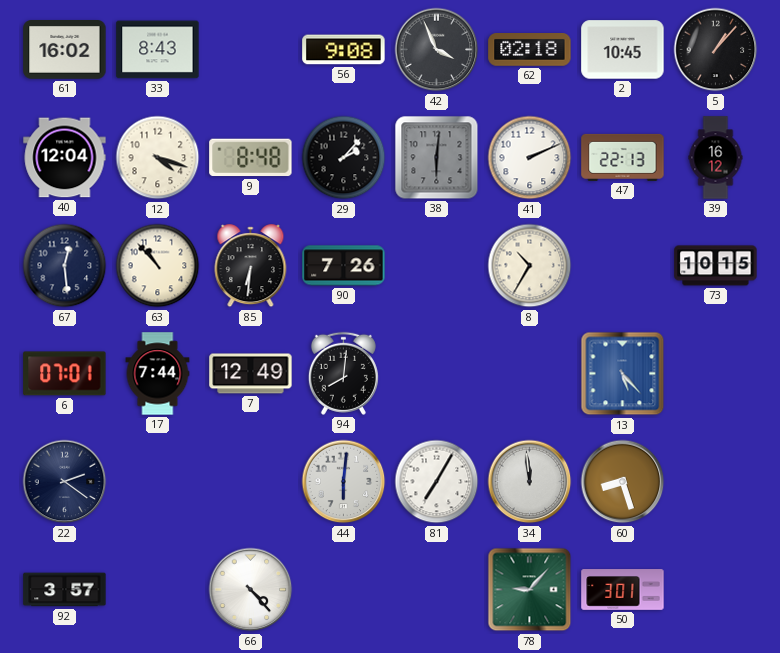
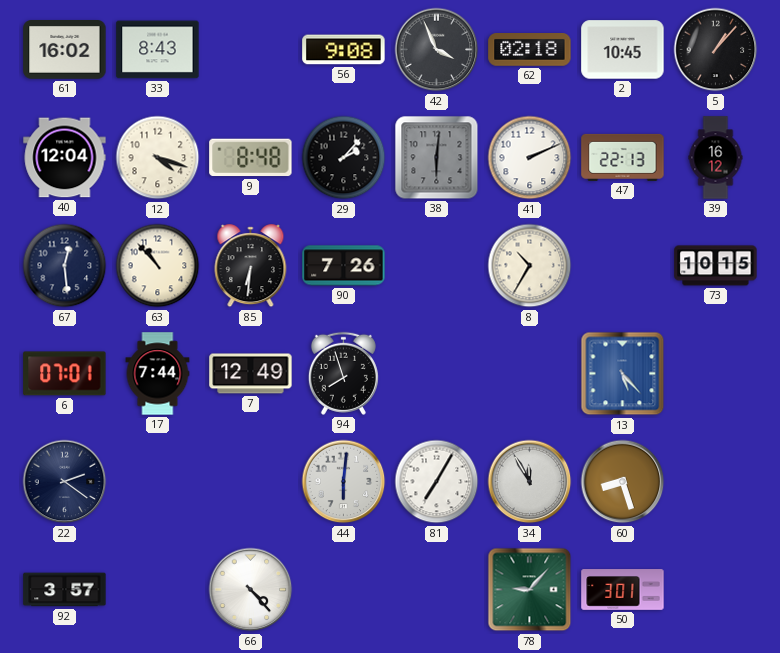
94: 8:01 -> 7:57
34: 11:59 -> 11:55
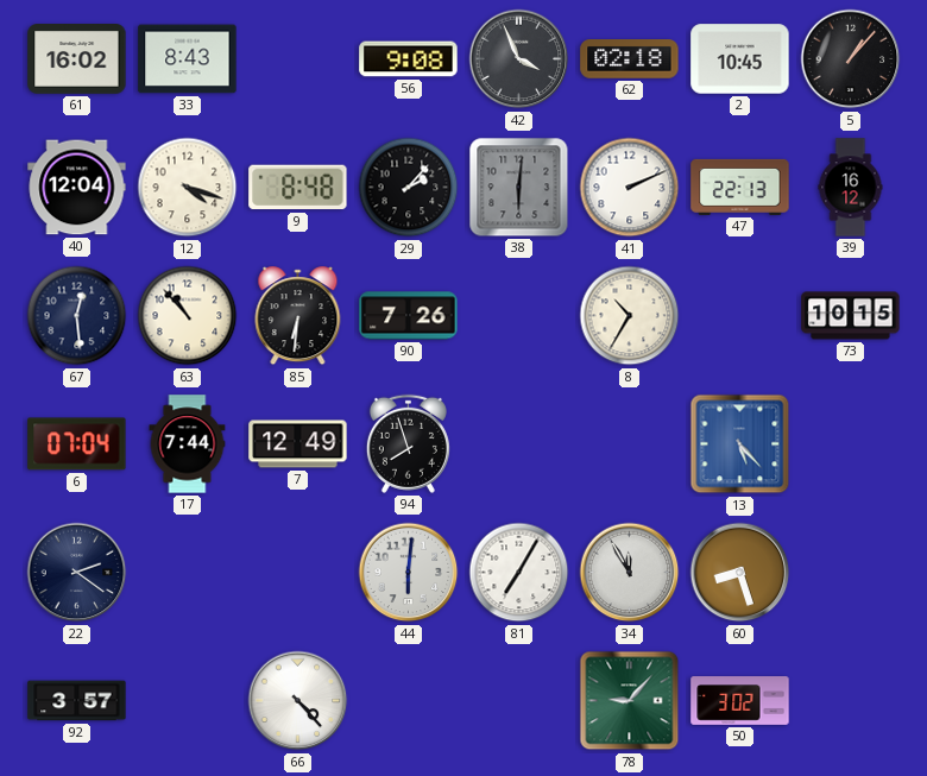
6: 07:01 -> 07:04
50: 3:01 -> 3:02
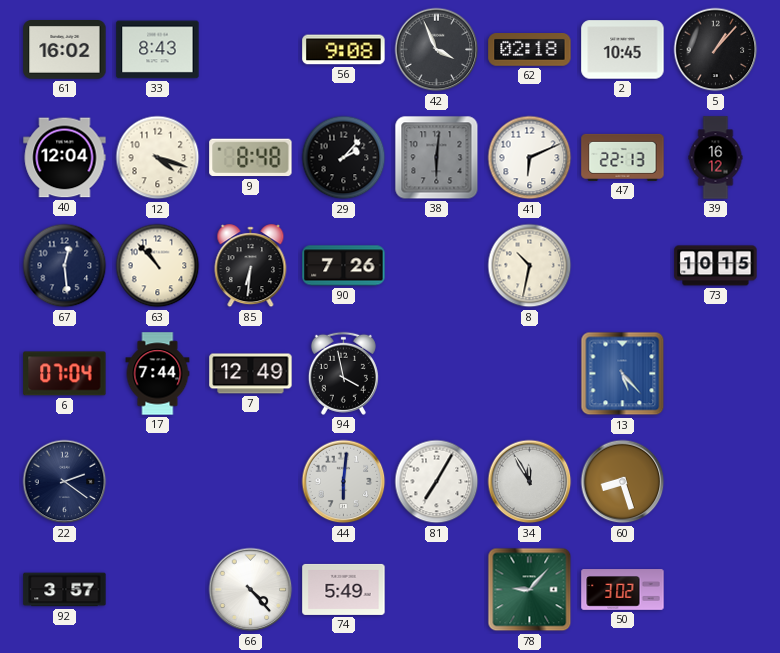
41: 2:11 -> 6:11
8: 10:35 -> 10:32
94: 7:57 -> 3:58
74: none -> 5:49
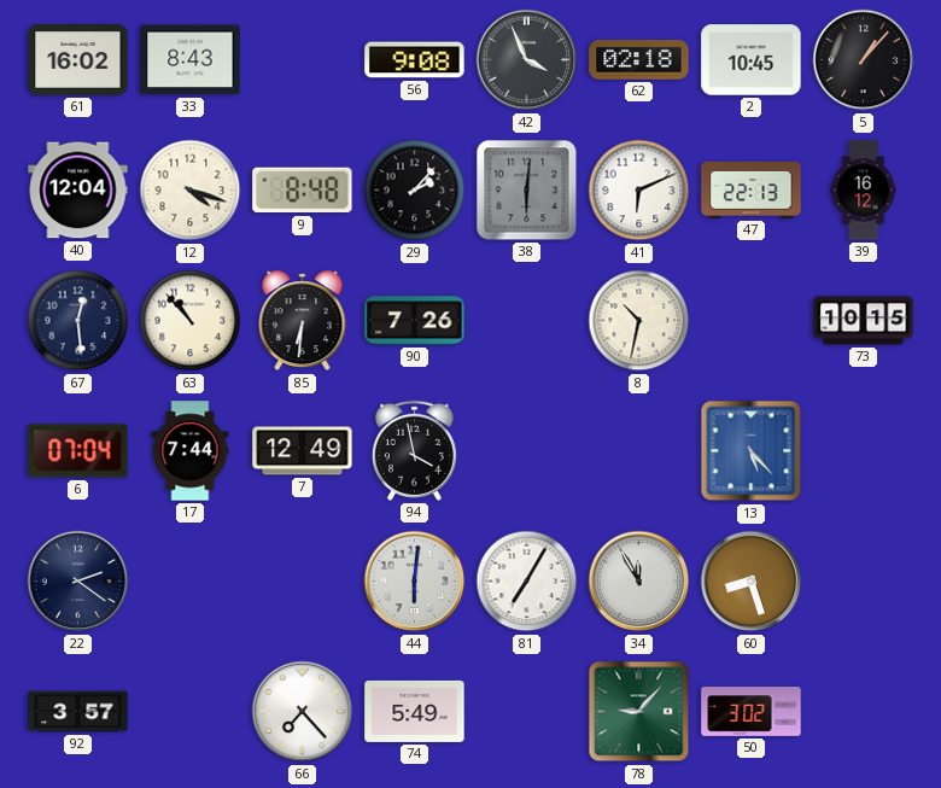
66: 4:23 -> 7:23
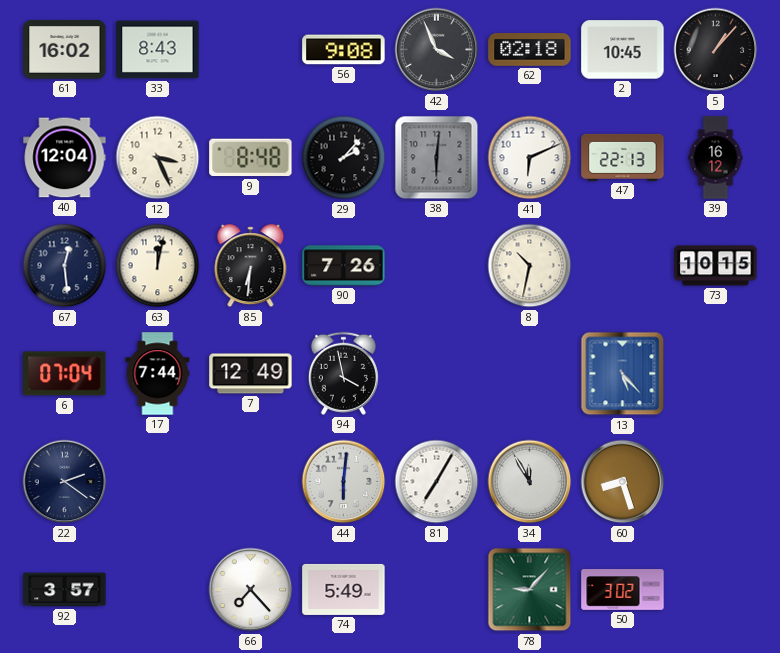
12: 4:18 -> 3:26
63: 10:53 -> 12:02
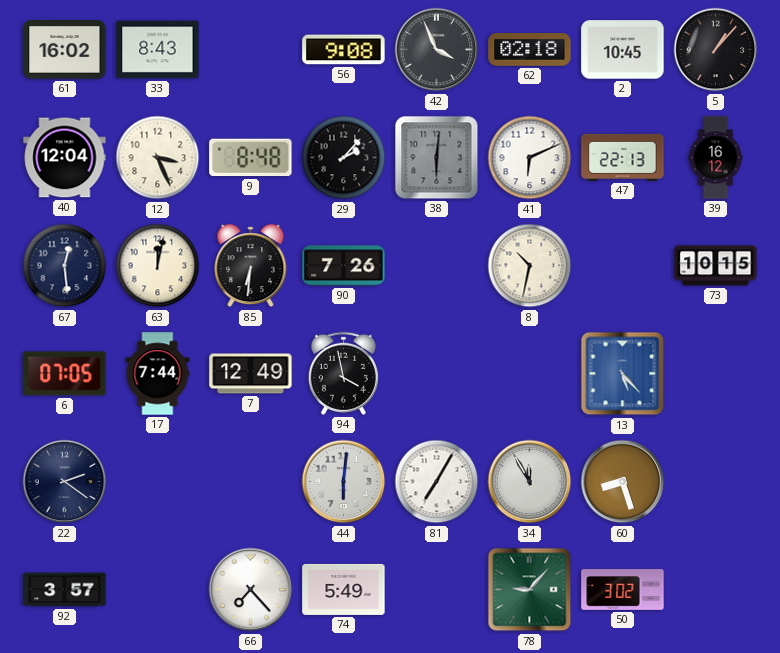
6: 07:04 -> 07:05
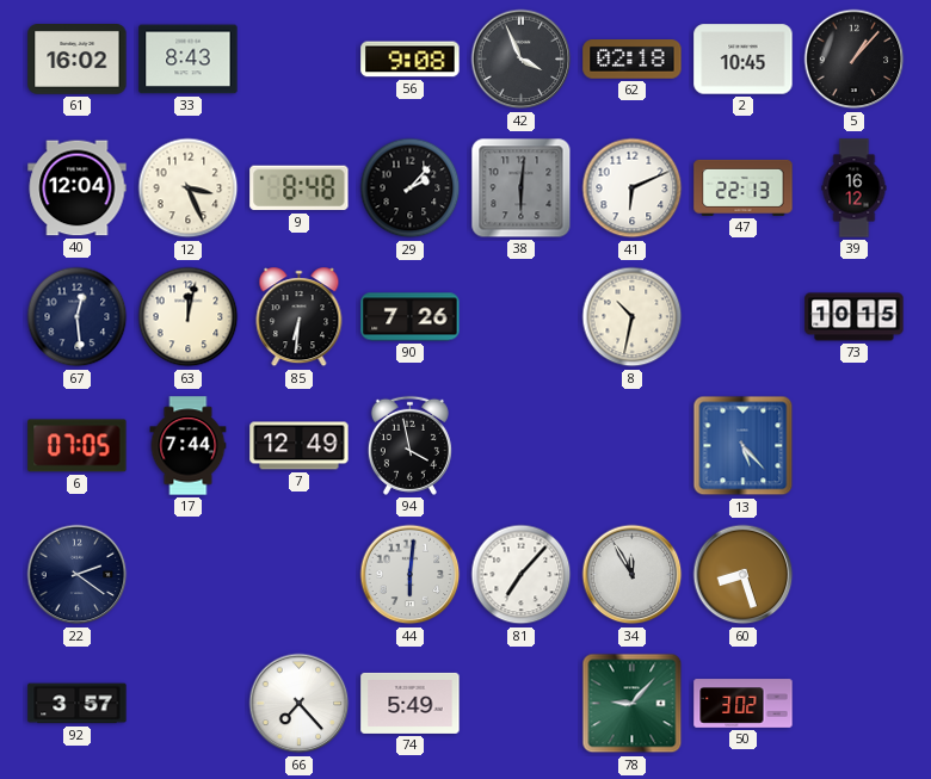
81: 7:05 -> 7:07
